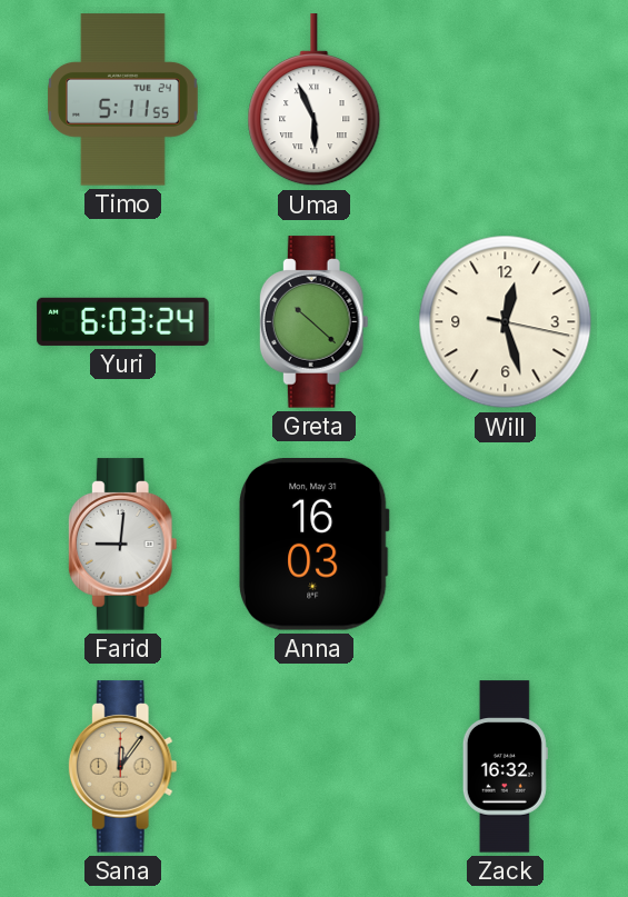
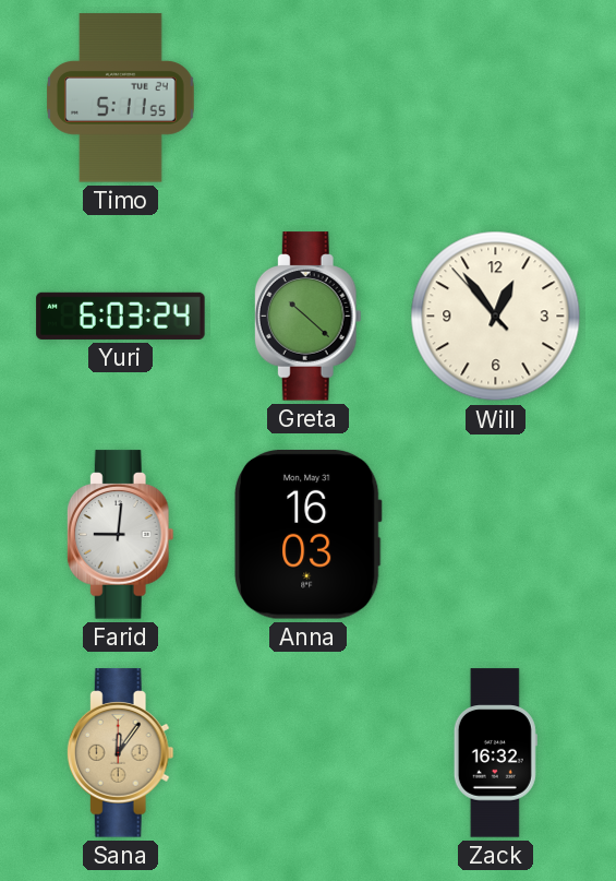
Uma: 5:56 -> none
Will: 12:27 -> 12:53
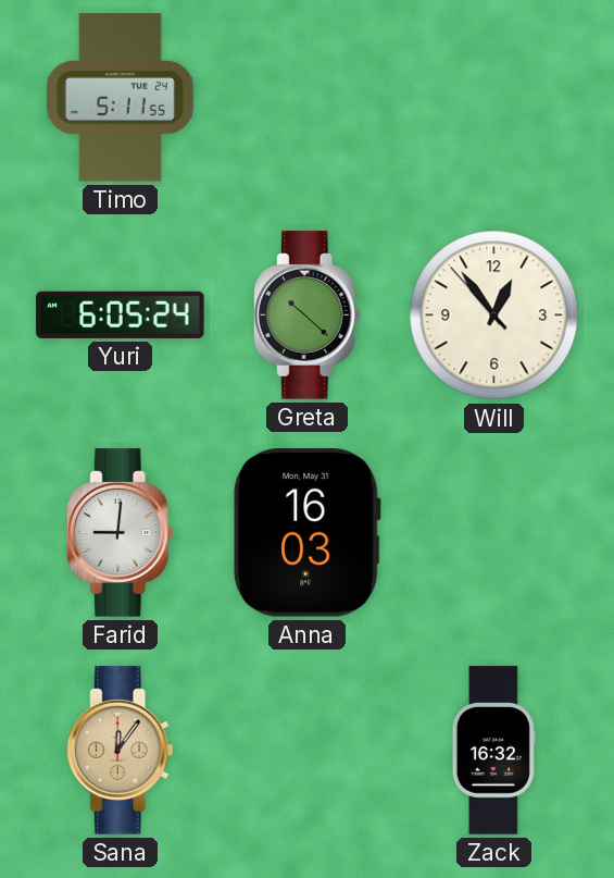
Yuri: 6:03 -> 6:05
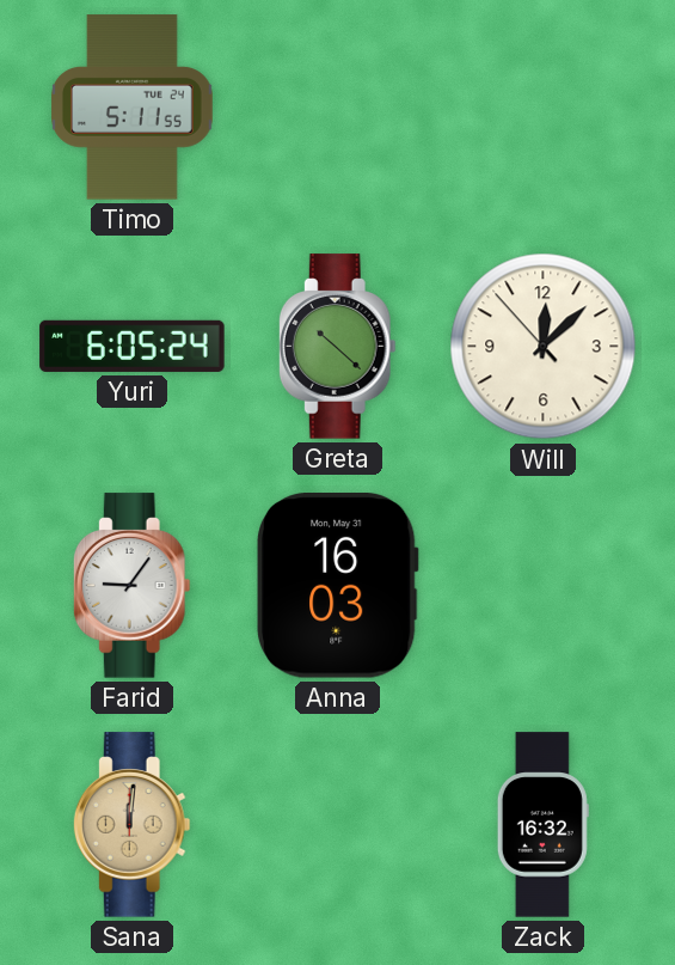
Will: 12:53 -> 12:07
Farid: 9:01 -> 9:06
Sana: 12:06 -> 12:01
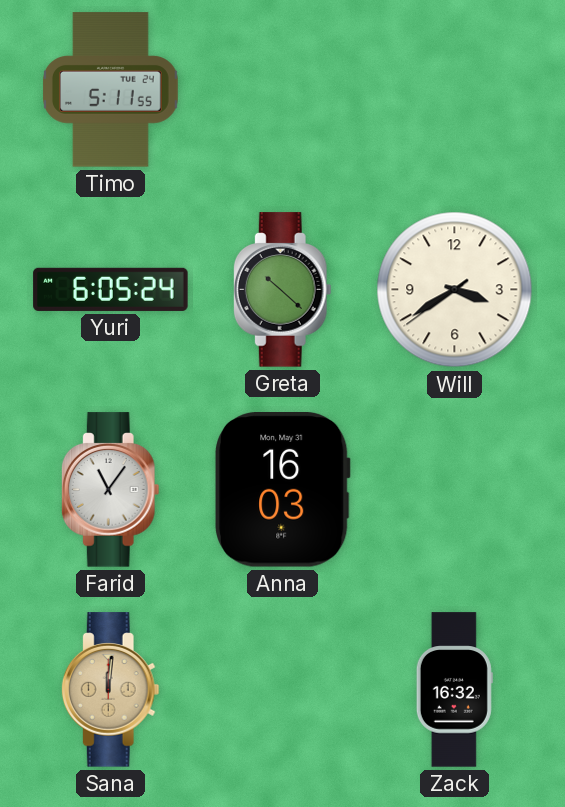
Will: 12:07 -> 3:39
Farid: 9:06 -> 11:06
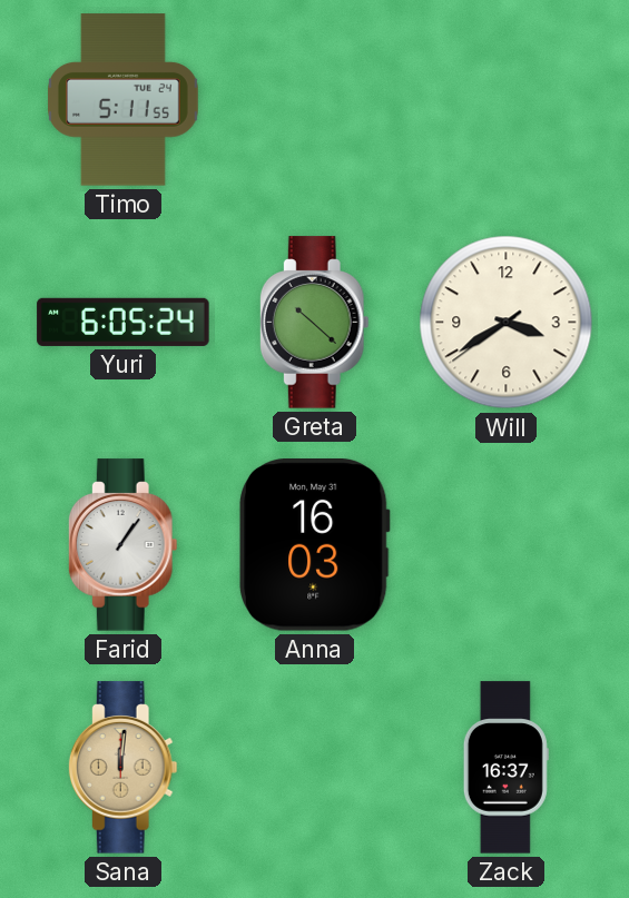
Farid: 11:06 -> 1:06
Zack: 16:32 -> 16:37
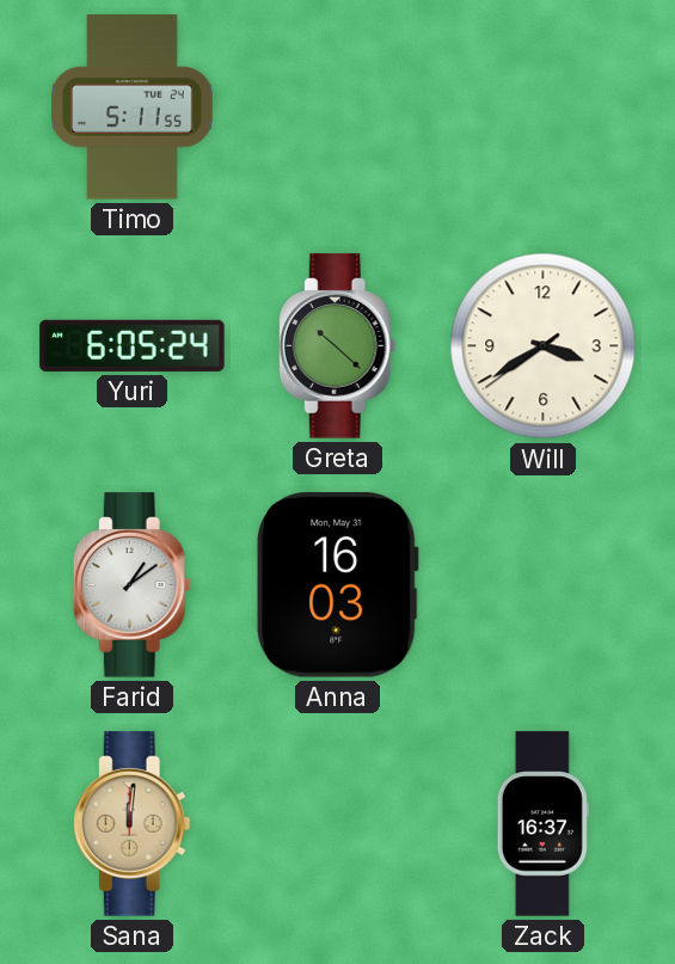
Farid: 1:06 -> 1:09
